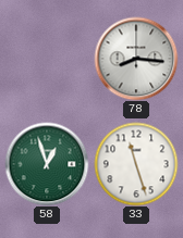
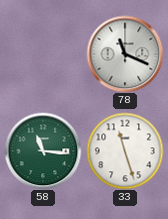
78: 8:16 -> 11:19
58: 12:57 -> 11:16
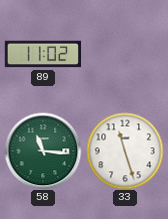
89: none -> 11:02
78: 11:19 -> none
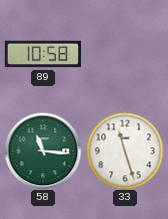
89: 11:02 -> 10:58
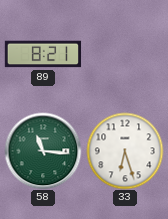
89: 10:58 -> 8:21
33: 11:27 -> 6:27
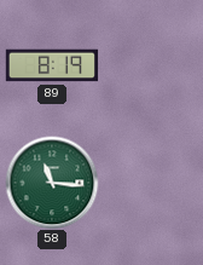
89: 8:21 -> 8:19
33: 6:27 -> none
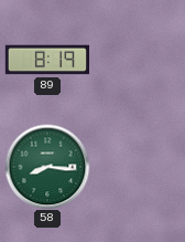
58: 11:16 -> 8:16
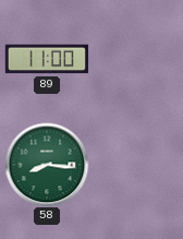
89: 8:19 -> 11:00
